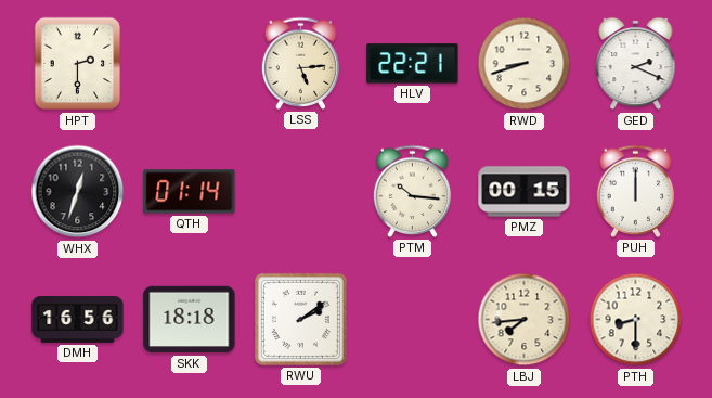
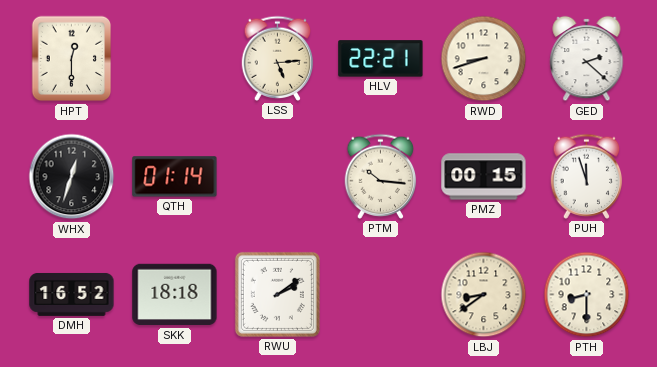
HPT: 2:30 -> 12:30
GED: 2:19 -> 2:22
PUH: 12:00 -> 11:57
DMH: 16:56 -> 16:52
LBJ: 7:44 -> 8:39
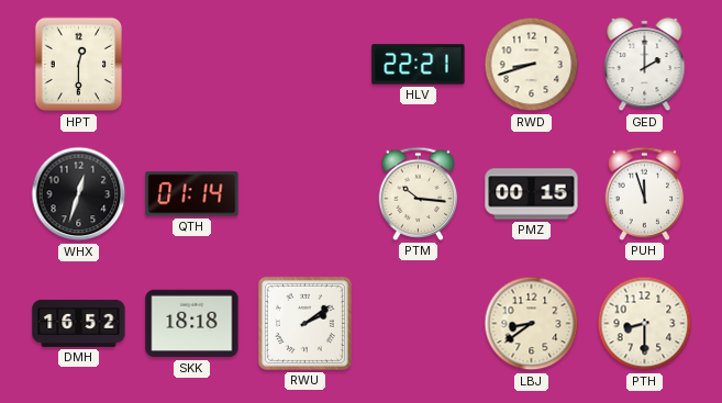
LSS: 5:14 -> none
GED: 2:22 -> 2:00
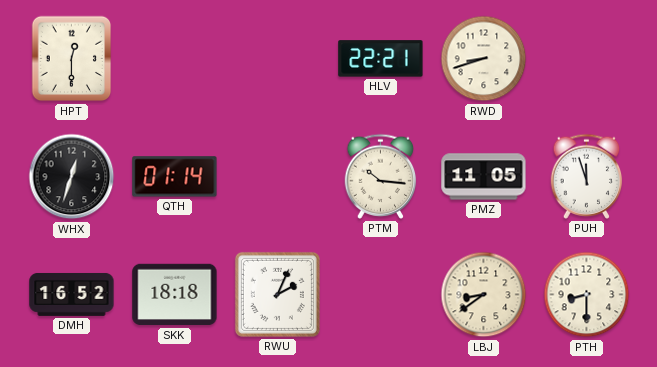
GED: 2:00 -> none
PMZ: 00:15 -> 11:05
RWU: 2:09 -> 2:04
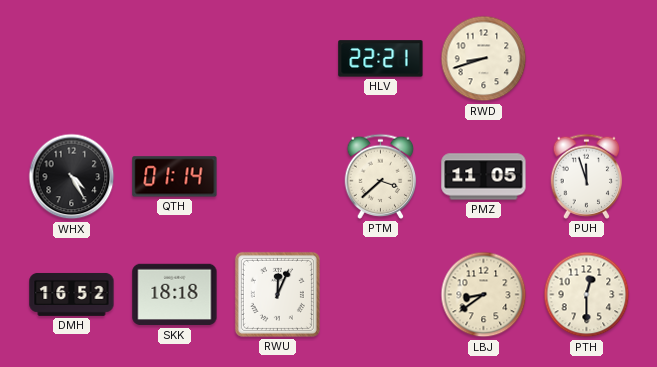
HPT: 12:30 -> none
WHX: 12:33 -> 4:25
PTM: 10:16 -> 3:38
RWU: 2:04 -> 12:04
PTH: 8:30 -> 12:30
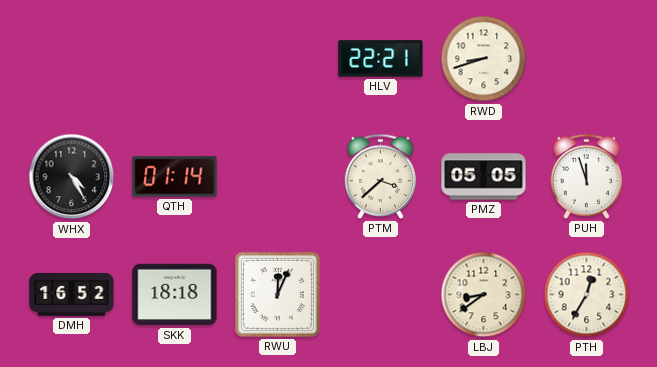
PMZ: 11:05 -> 05:05
PTH: 12:30 -> 12:35
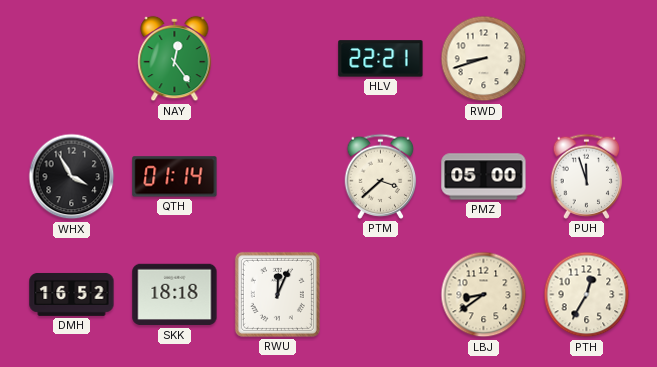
NAY: none -> 12:24
WHX: 4:25 -> 3:55
PMZ: 05:05 -> 05:00
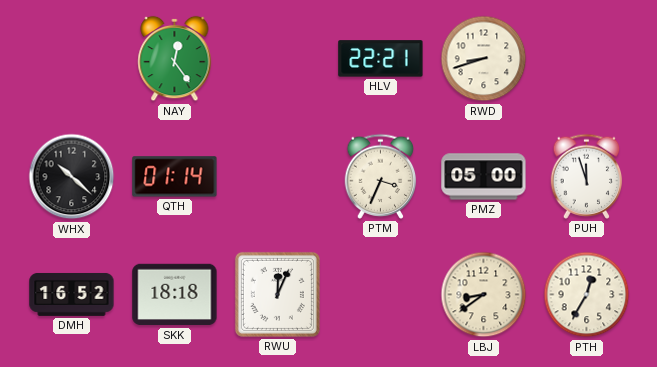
WHX: 3:55 -> 10:22
PTM: 3:38 -> 3:34
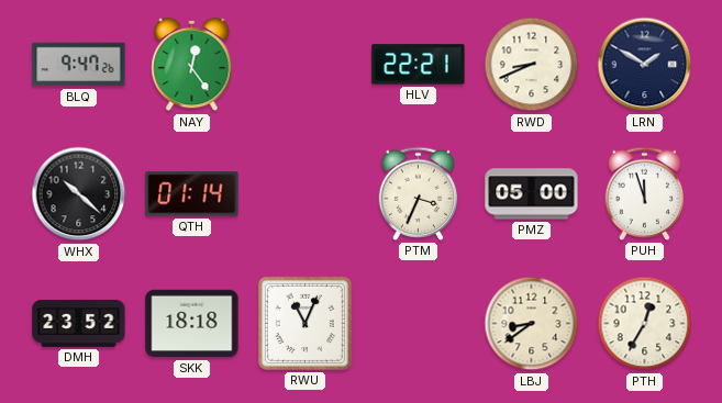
BLQ: none -> 9:47
RWD: 8:42 -> 8:41
LRN: none -> 1:50
DMH: 16:52 -> 23:52
RWU: 12:04 -> 11:04
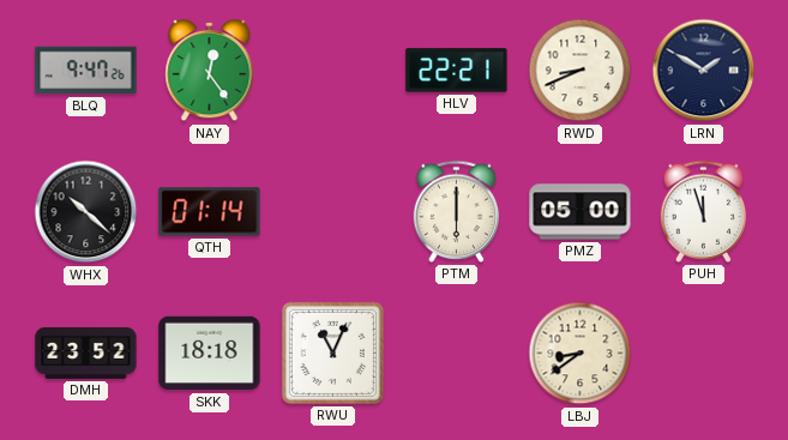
PTM: 3:34 -> 6:00
PTH: 12:35 -> none
